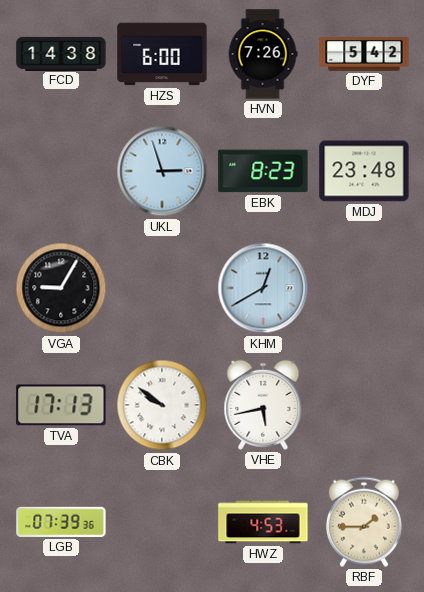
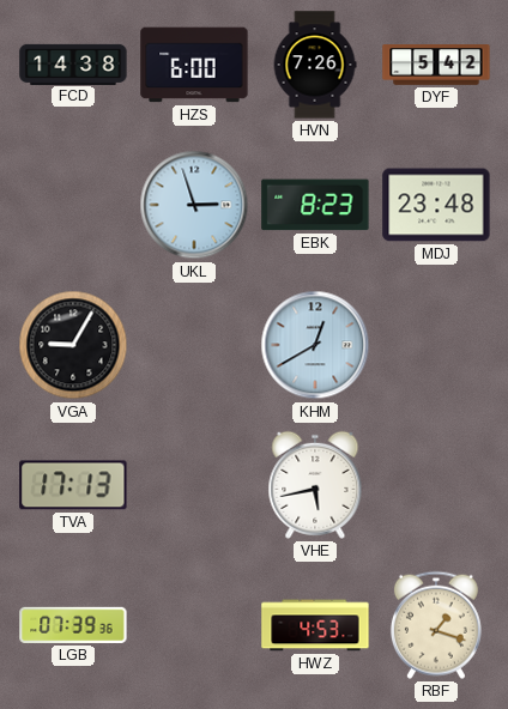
CBK: 9:51 -> none
RBF: 1:45 -> 1:18
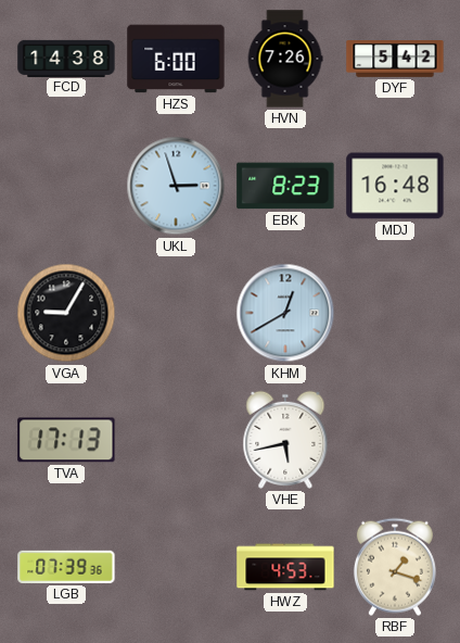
MDJ: 23:48 -> 16:48
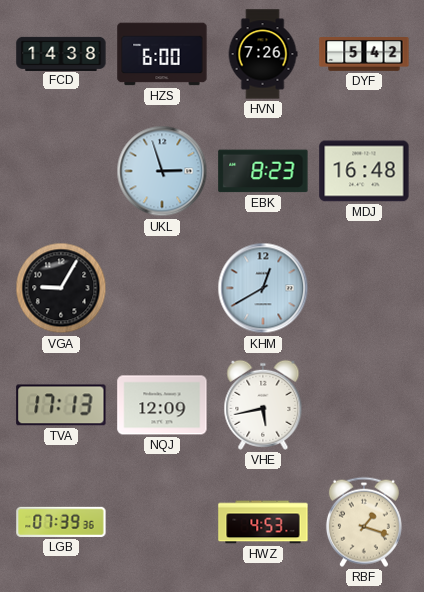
NQJ: none -> 12:09
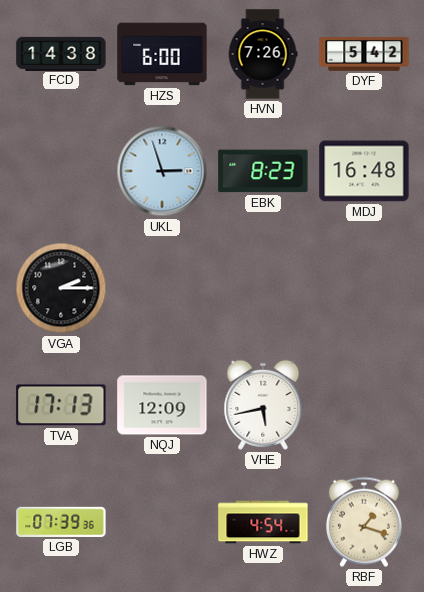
VGA: 9:05 -> 2:15
KHM: 12:40 -> none
HWZ: 4:53 -> 4:54
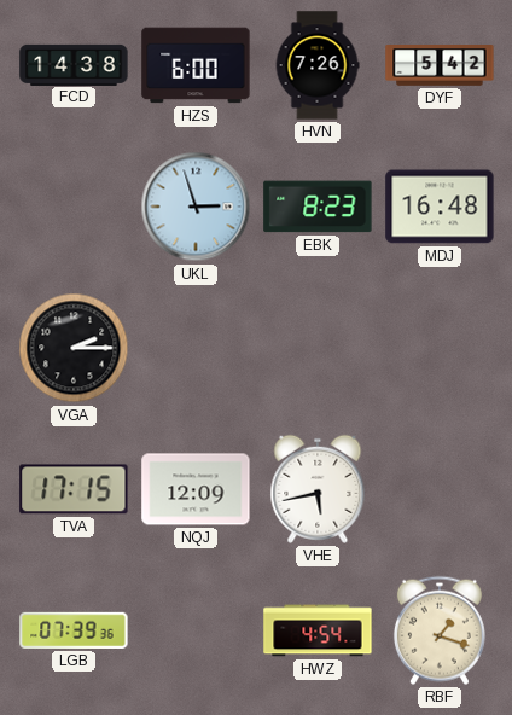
TVA: 17:13 -> 17:15
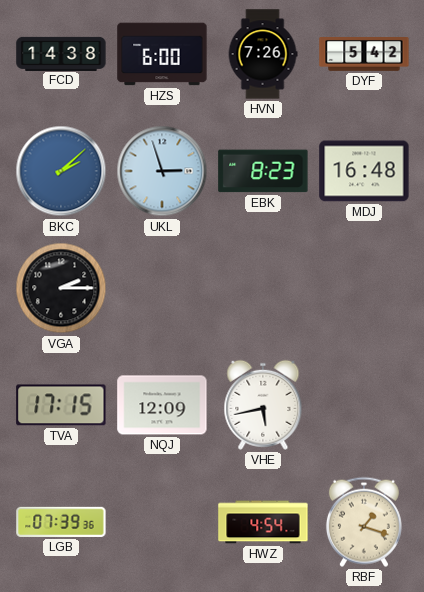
BKC: none -> 2:08
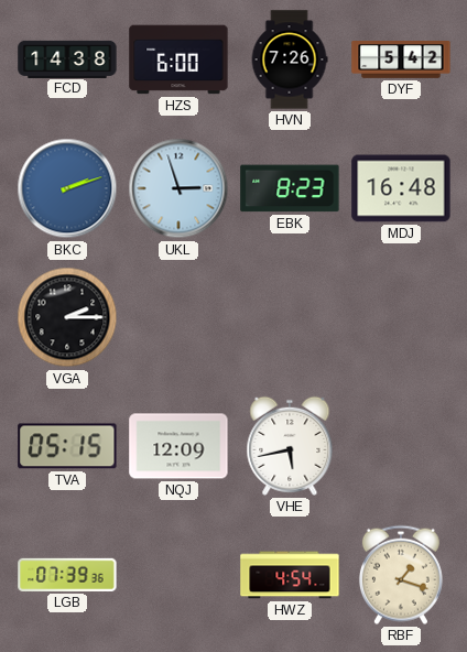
BKC: 2:08 -> 2:12
TVA: 17:15 -> 05:15
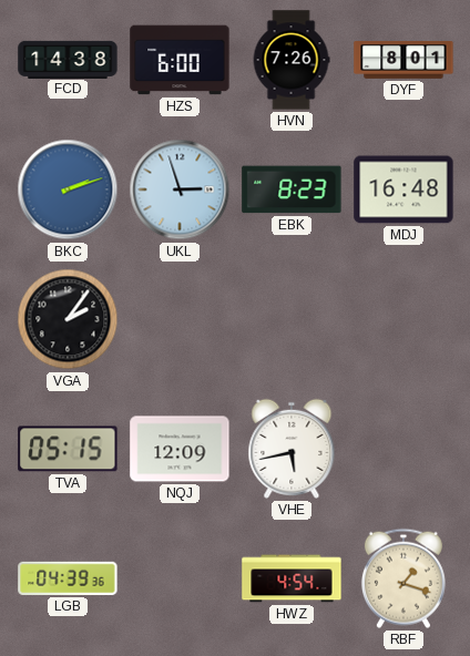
DYF: 5:42 -> 8:01
VGA: 2:15 -> 2:06
LGB: 07:39 -> 04:39
